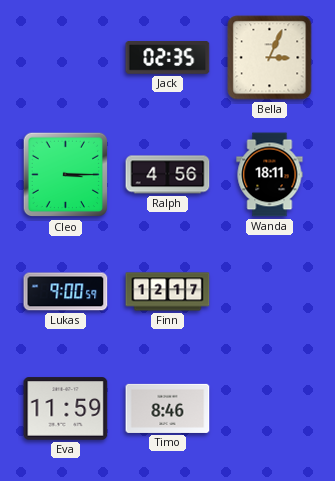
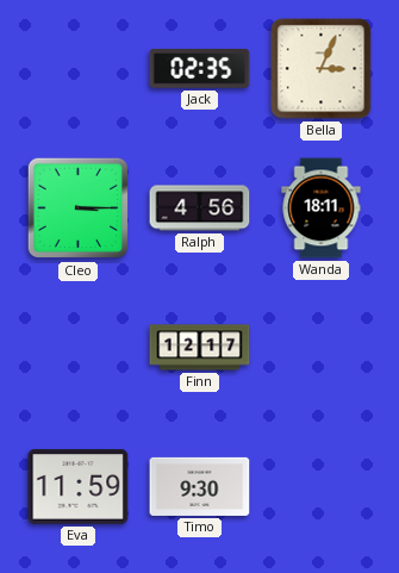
Lukas: 9:00 -> none
Timo: 8:46 -> 9:30
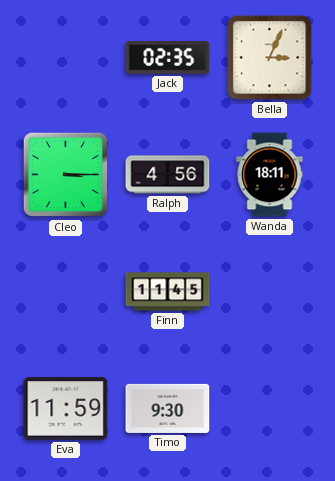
Finn: 12:17 -> 11:45
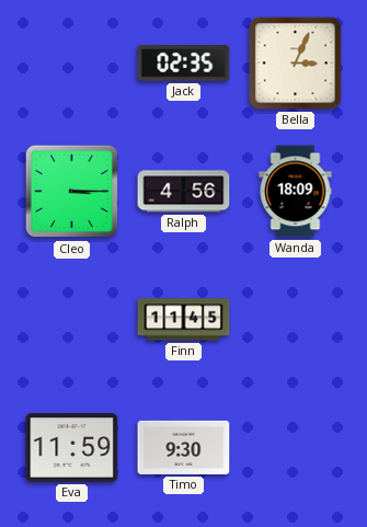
Wanda: 18:11 -> 18:09
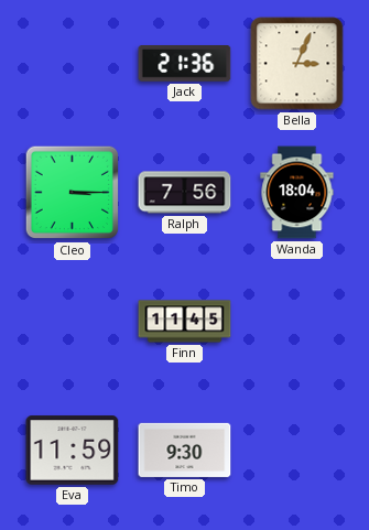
Jack: 02:35 -> 21:36
Ralph: 4:56 -> 7:56
Wanda: 18:09 -> 18:04
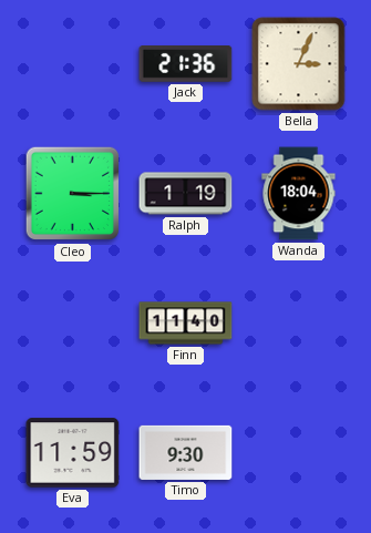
Ralph: 7:56 -> 1:19
Finn: 11:45 -> 11:40
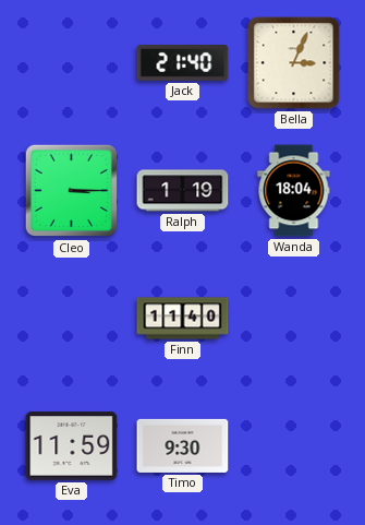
Jack: 21:36 -> 21:40
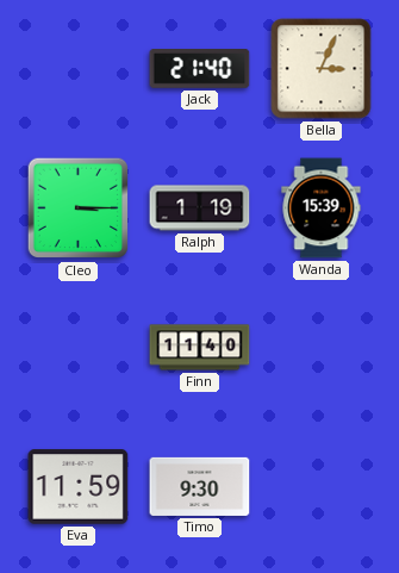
Wanda: 18:04 -> 15:39
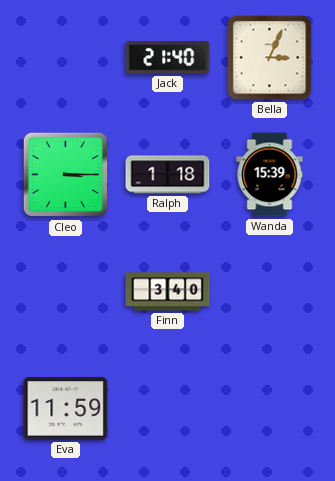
Ralph: 1:19 -> 1:18
Finn: 11:40 -> 3:40
Timo: 9:30 -> none
